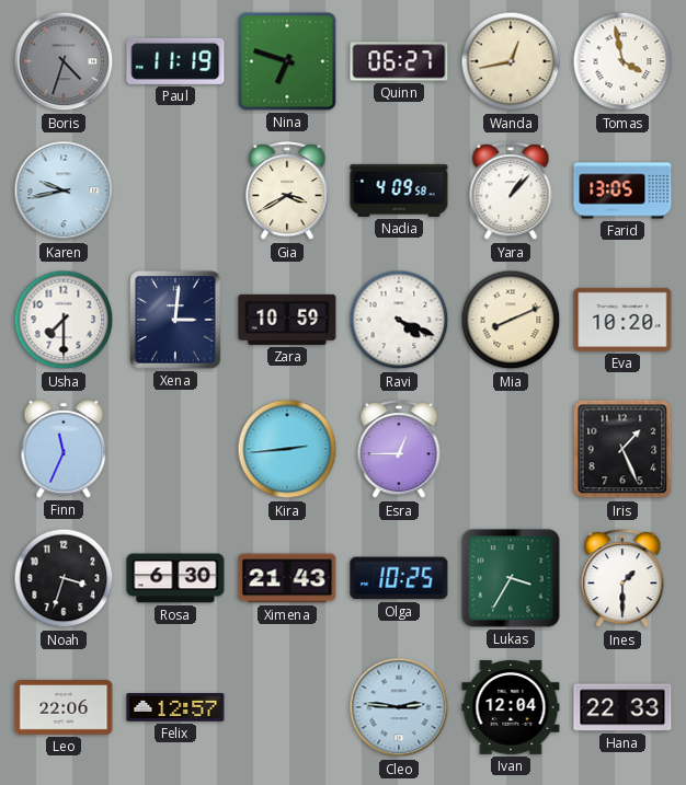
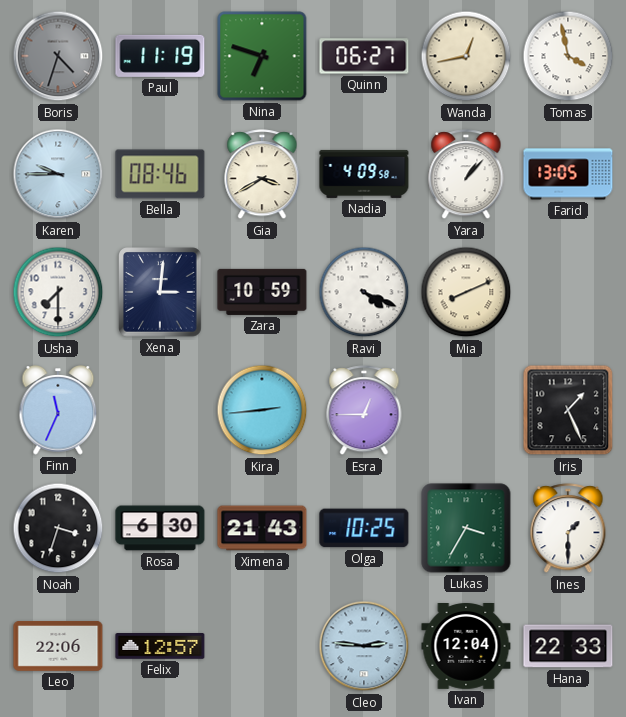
Karen: 9:43 -> 9:45
Bella: none -> 08:46
Eva: 10:20 -> none
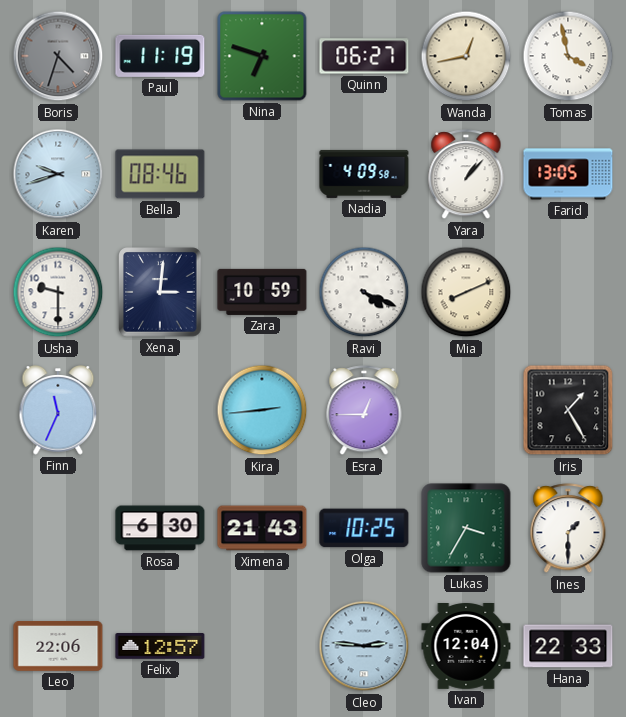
Karen: 9:45 -> 9:42
Gia: 3:40 -> none
Usha: 7:30 -> 9:30
Iris: 1:26 -> 1:25
Noah: 3:33 -> none
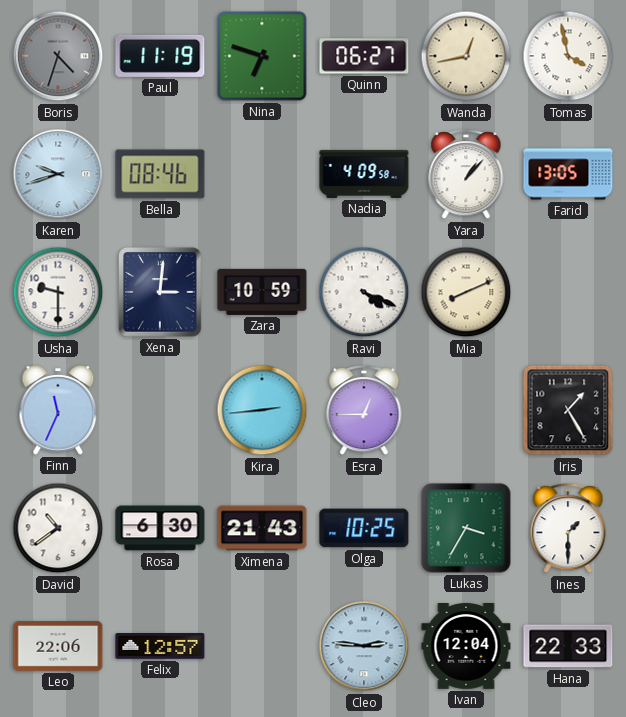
David: none -> 10:39
